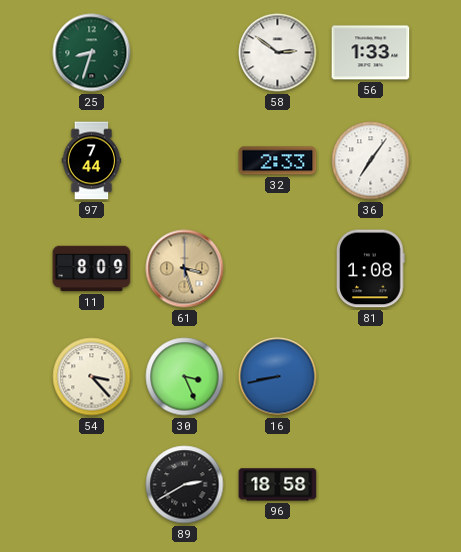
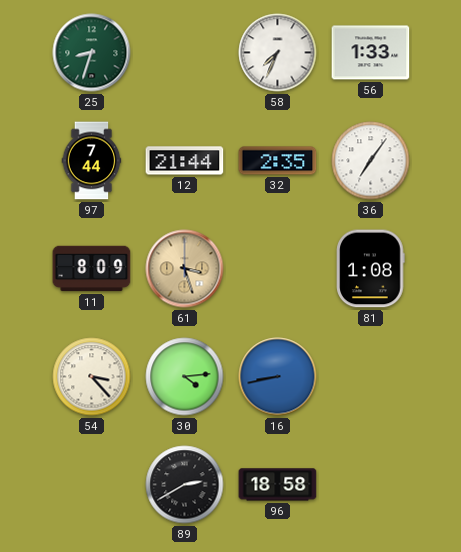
58: 2:51 -> 7:34
12: none -> 21:44
32: 2:33 -> 2:35
30: 3:26 -> 4:14
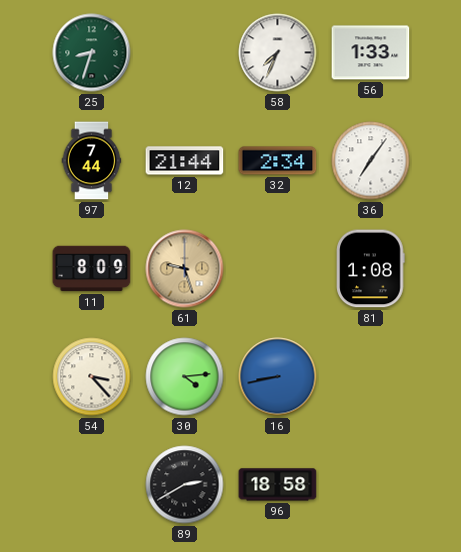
32: 2:35 -> 2:34
61: 3:27 -> 9:27
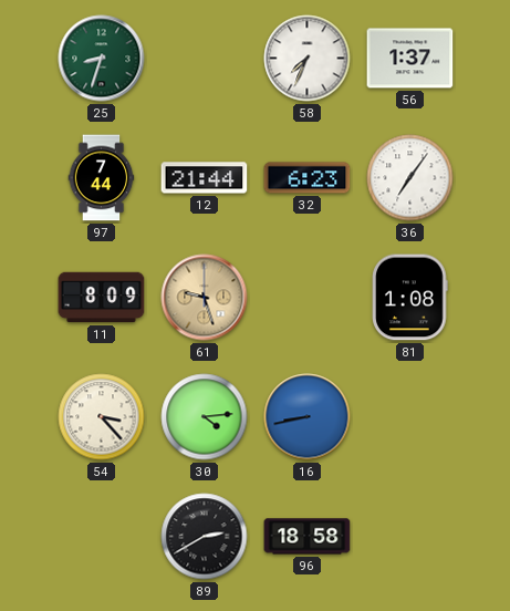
56: 1:33 -> 1:37
32: 2:34 -> 6:23
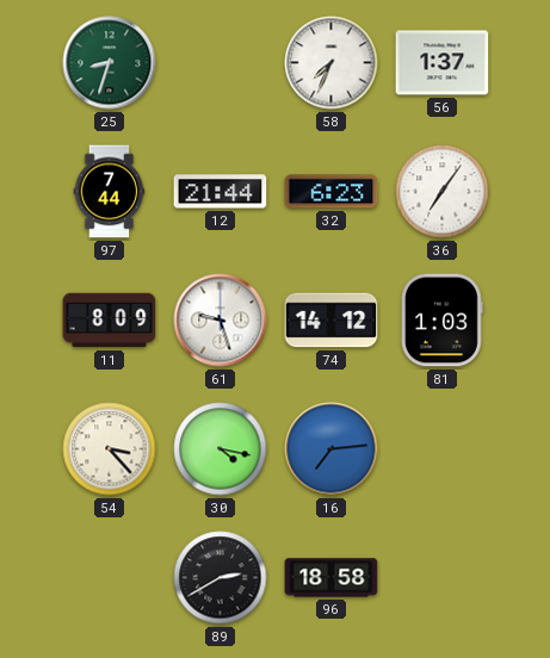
61 dial: champagne -> white
74: none -> 14:12
81: 1:08 -> 1:03
30: 4:14 -> 4:17
16: 8:43 -> 7:14
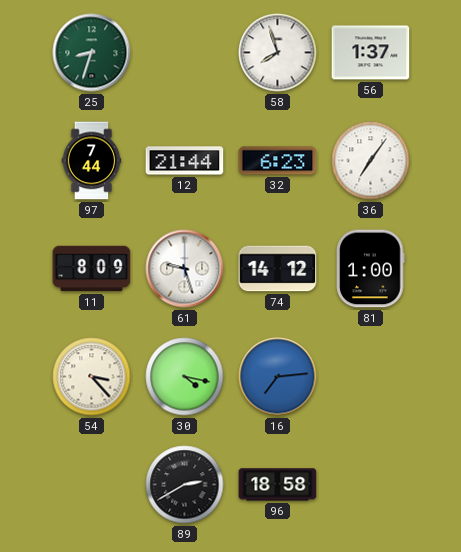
58: 7:34 -> 7:57
81: 1:03 -> 1:00
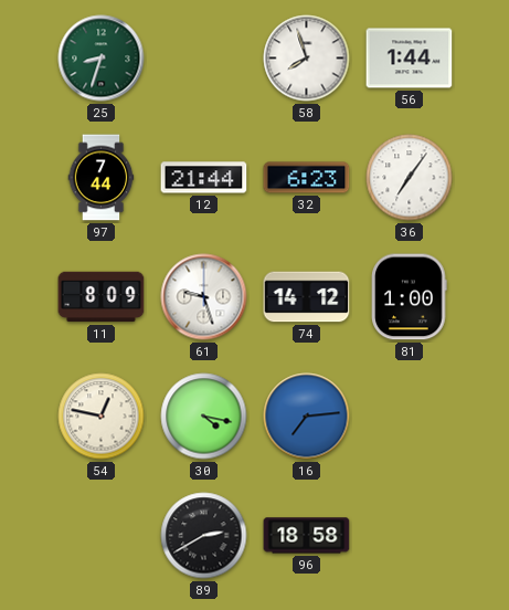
56: 1:37 -> 1:44
54: 3:23 -> 12:47
